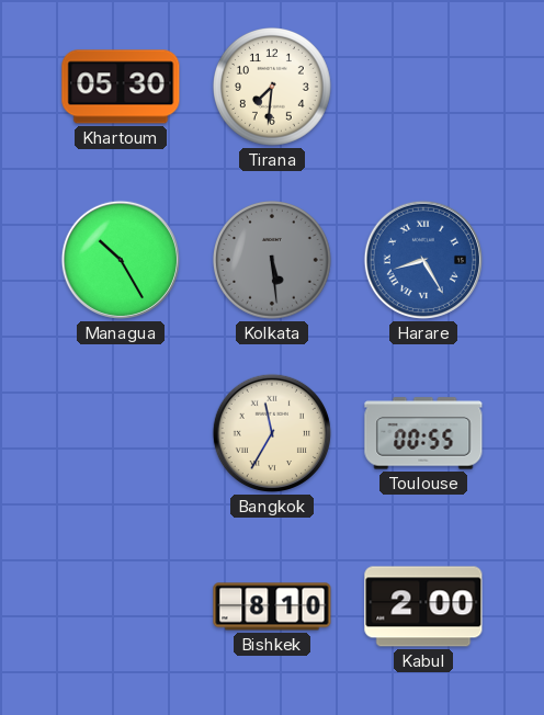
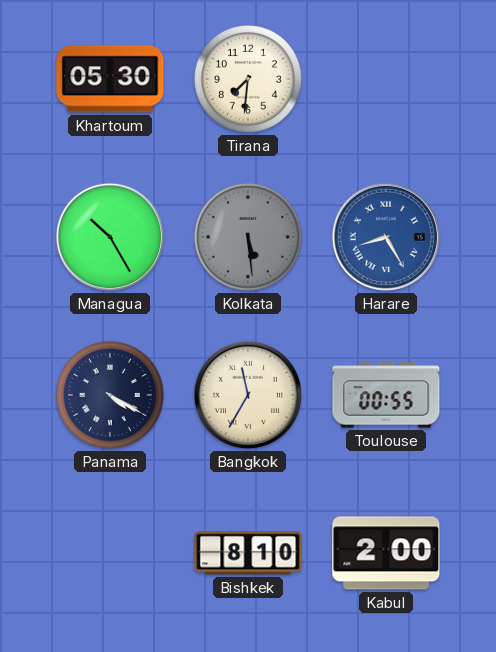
Panama: none -> 4:20
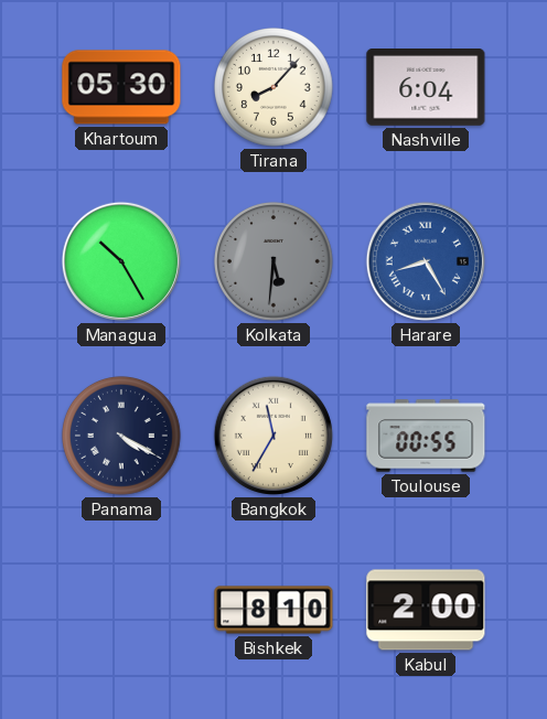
Tirana: 7:31 -> 8:07
Nashville: none -> 6:04
Kolkata: 5:29 -> 5:31
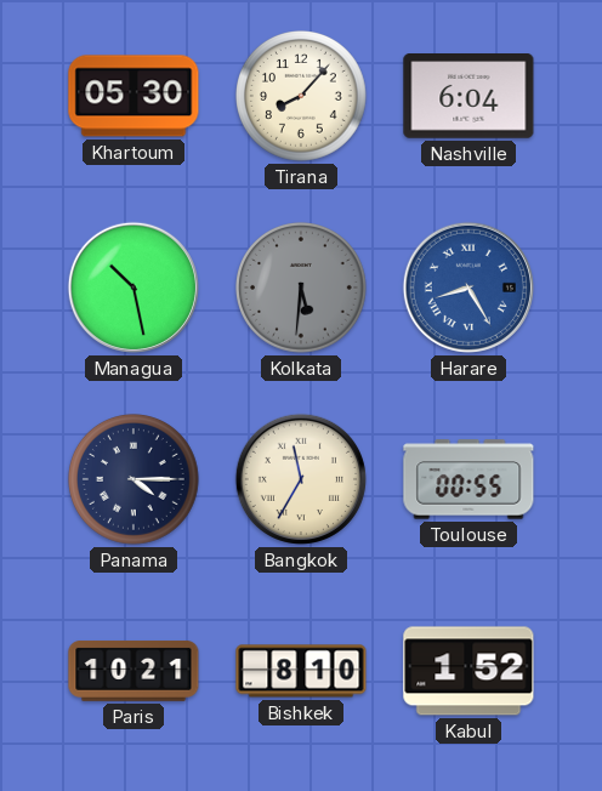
Managua: 10:25 -> 10:28
Panama: 4:20 -> 4:15
Paris: none -> 10:21
Kabul: 2:00 -> 1:52
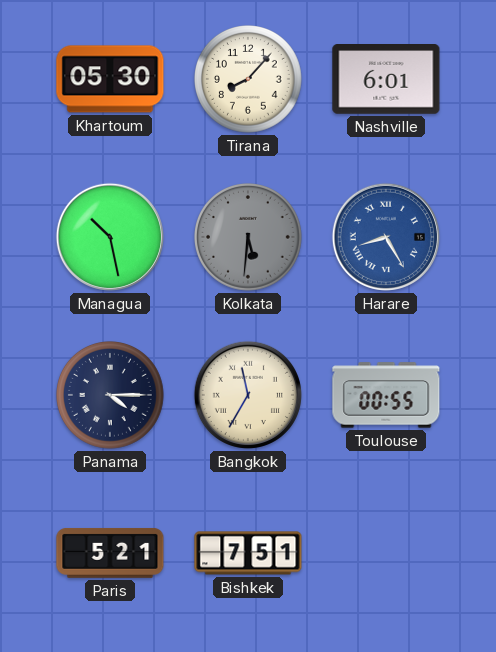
Nashville: 6:04 -> 6:01
Paris: 10:21 -> 5:21
Bishkek: 8:10 -> 7:51
Kabul: 1:52 -> none
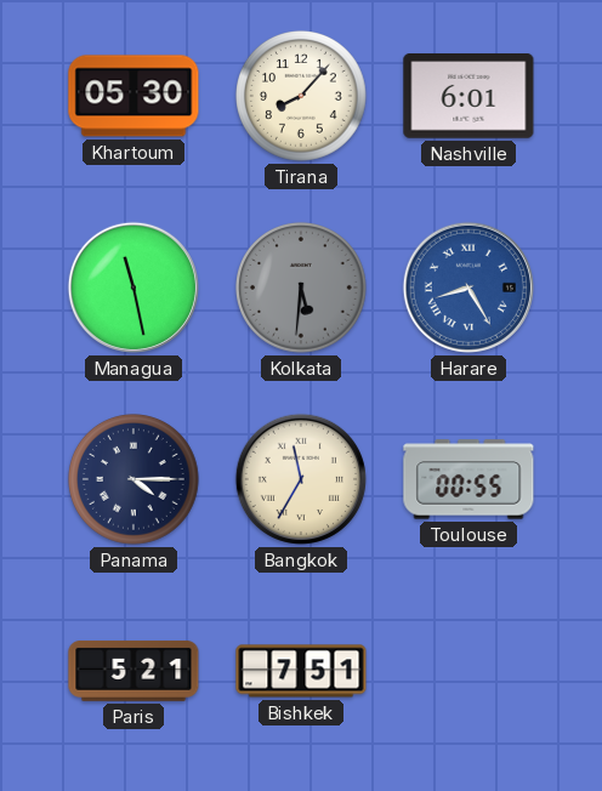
Managua: 10:28 -> 11:28
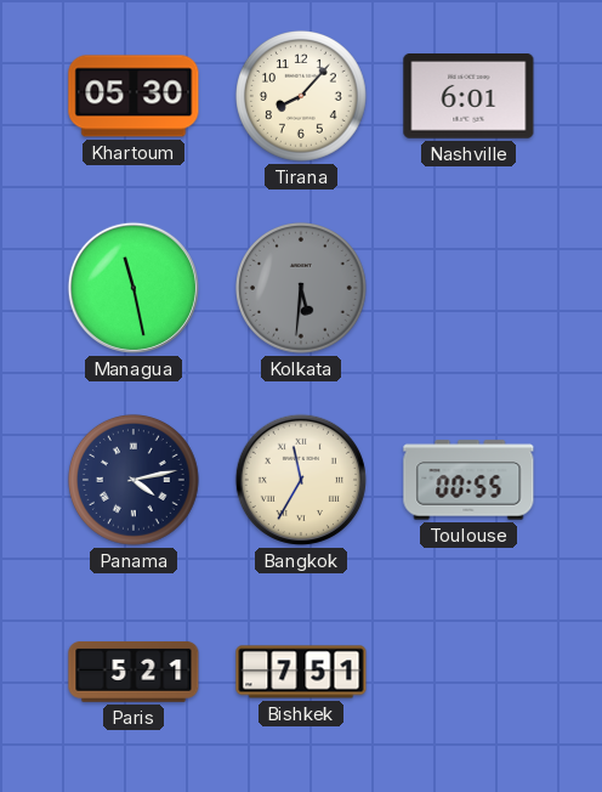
Harare: 8:25 -> none
Panama: 4:15 -> 4:13
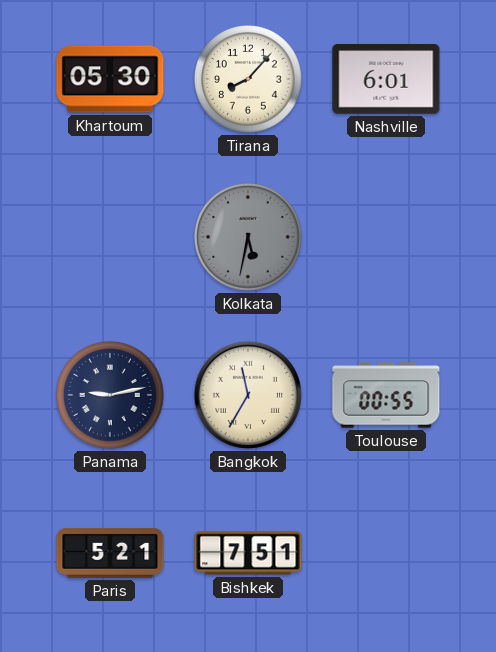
Managua: 11:28 -> none
Kolkata: 5:31 -> 5:32
Panama: 4:13 -> 9:13
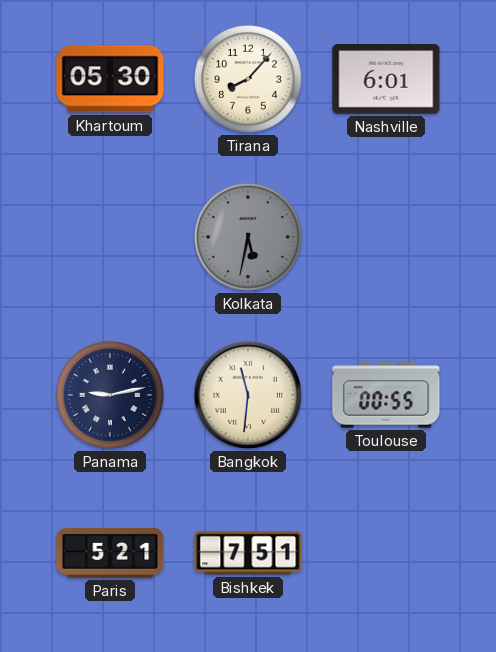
Bangkok: 11:35 -> 11:31
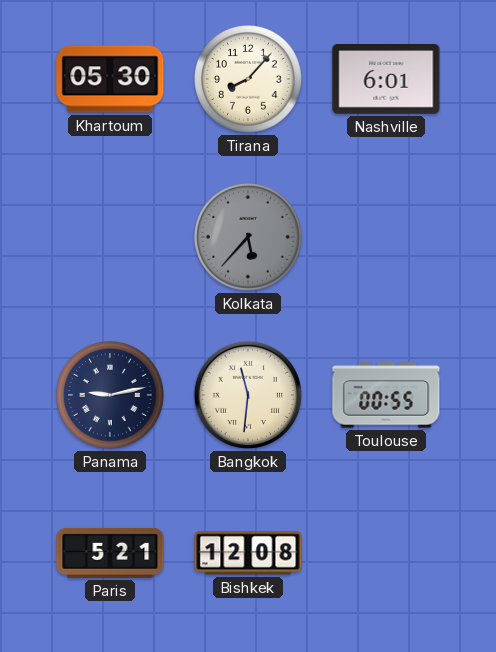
Kolkata: 5:32 -> 5:37
Bishkek: 7:51 -> 12:08
